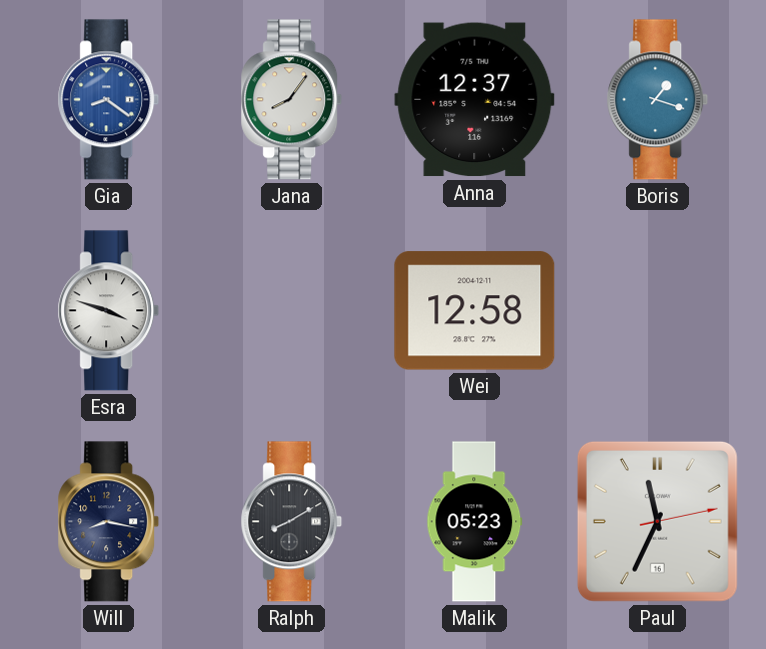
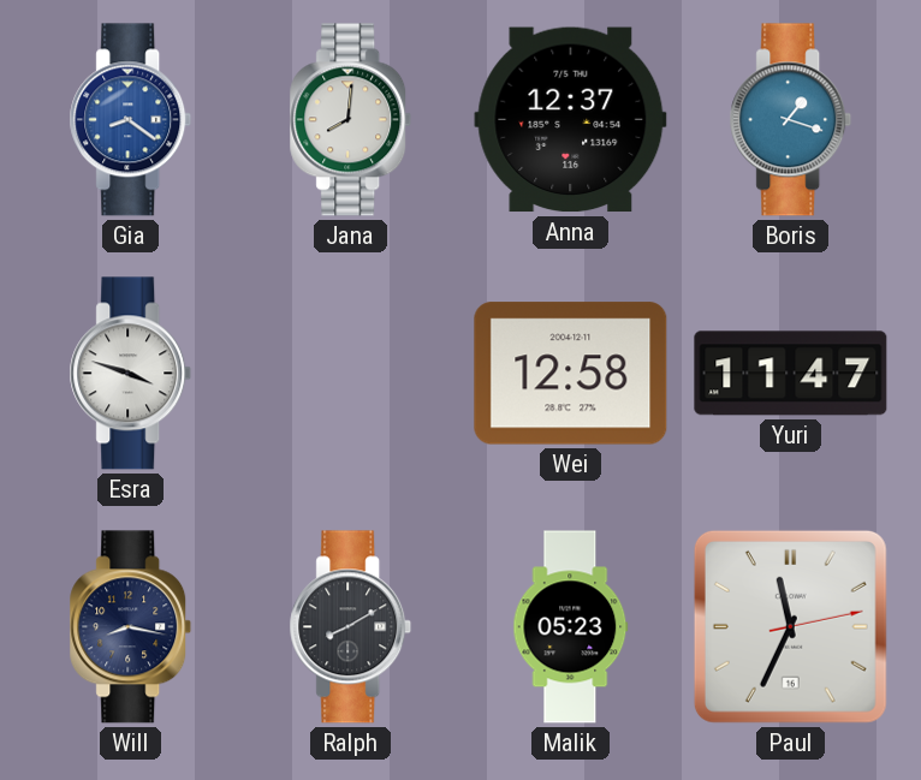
Jana: 8:06 -> 8:01
Yuri: none -> 11:47
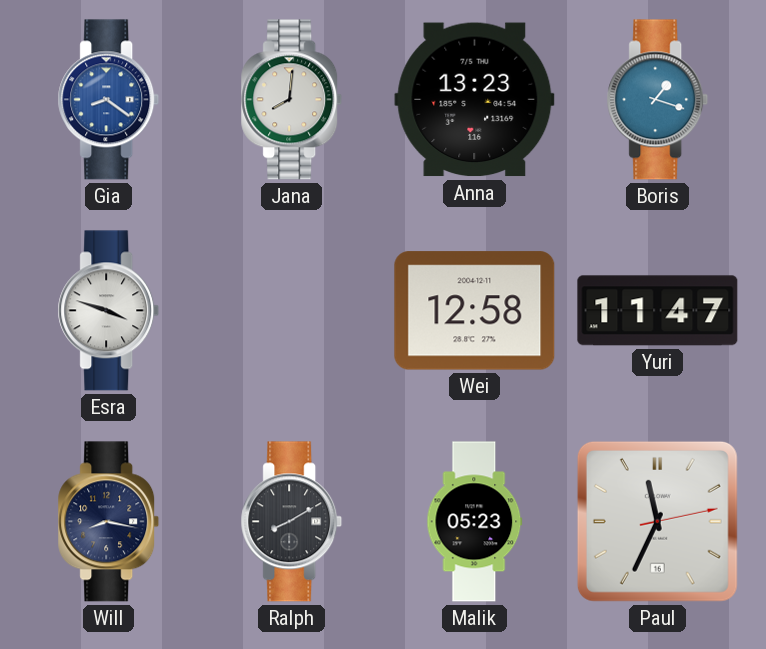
Anna: 12:37 -> 13:23
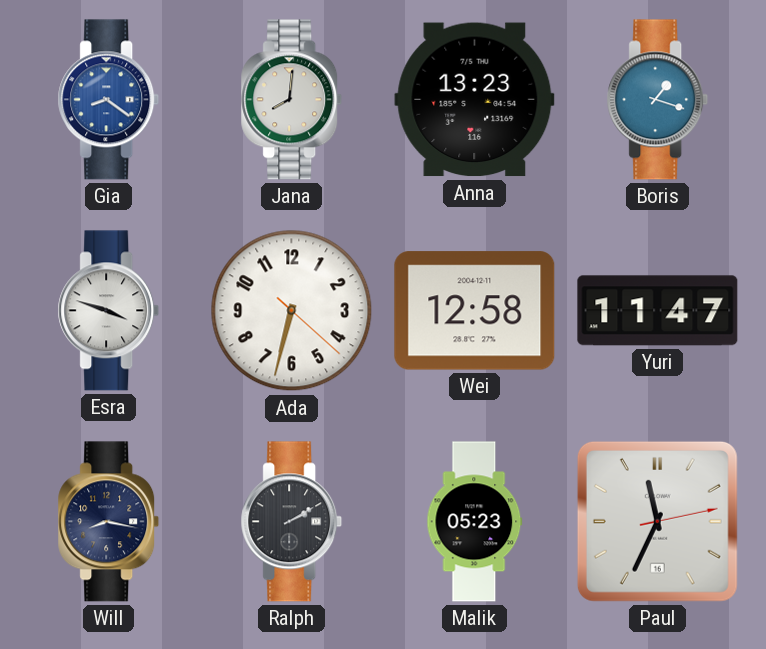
Ada: none -> 6:32
Ralph: 8:10 -> 2:10
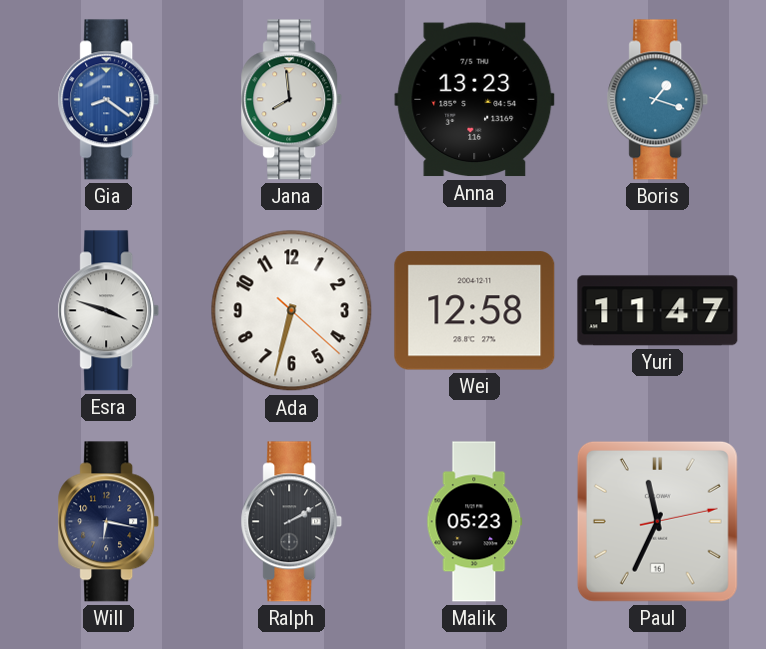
Jana: 8:01 -> 7:59
Will: 8:17 -> 6:17
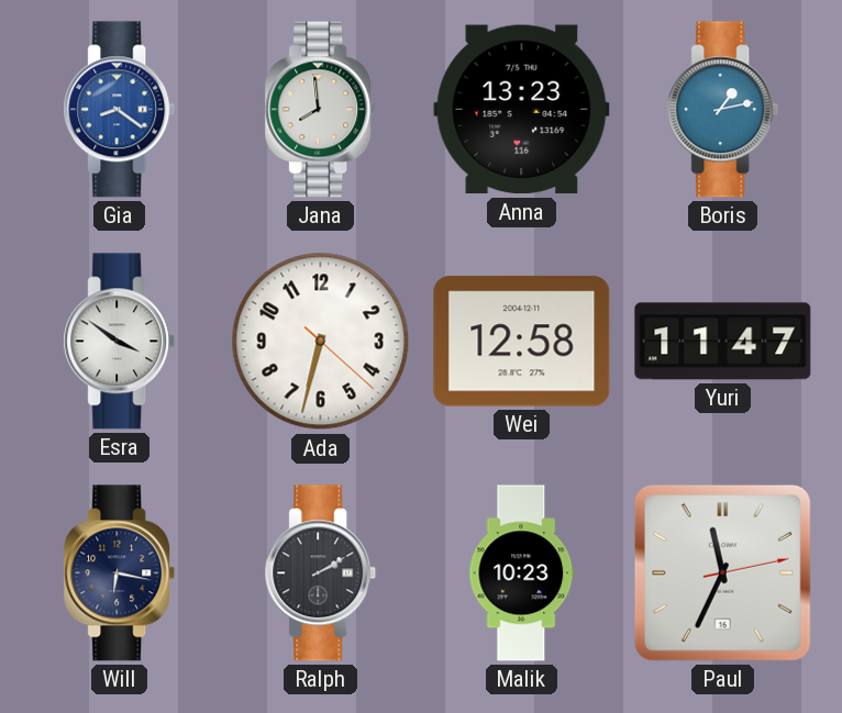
Boris: 1:18 -> 1:13
Esra: 3:48 -> 3:51
Malik: 05:23 -> 10:23
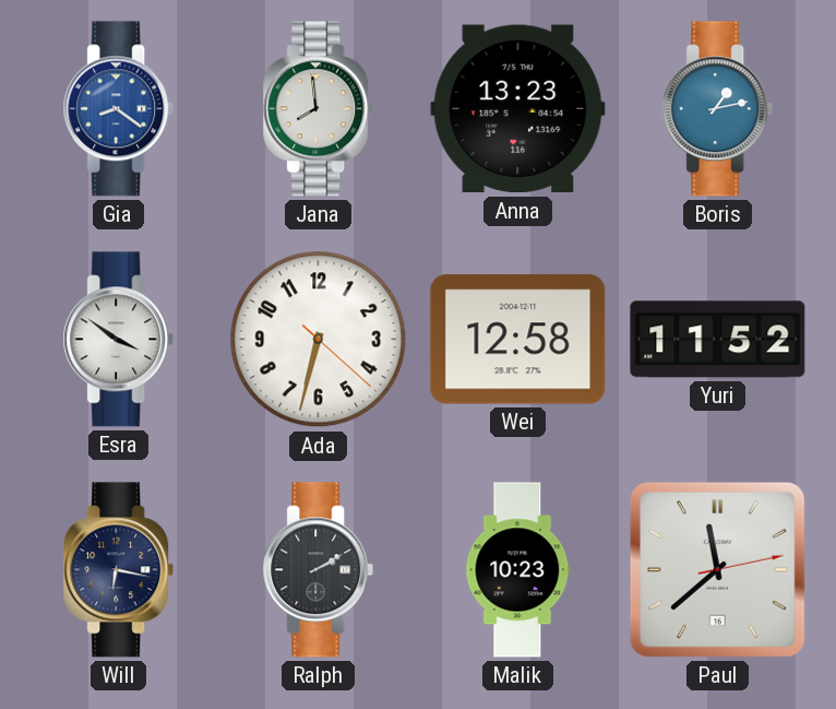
Yuri: 11:47 -> 11:52
Paul: 11:34 -> 11:38
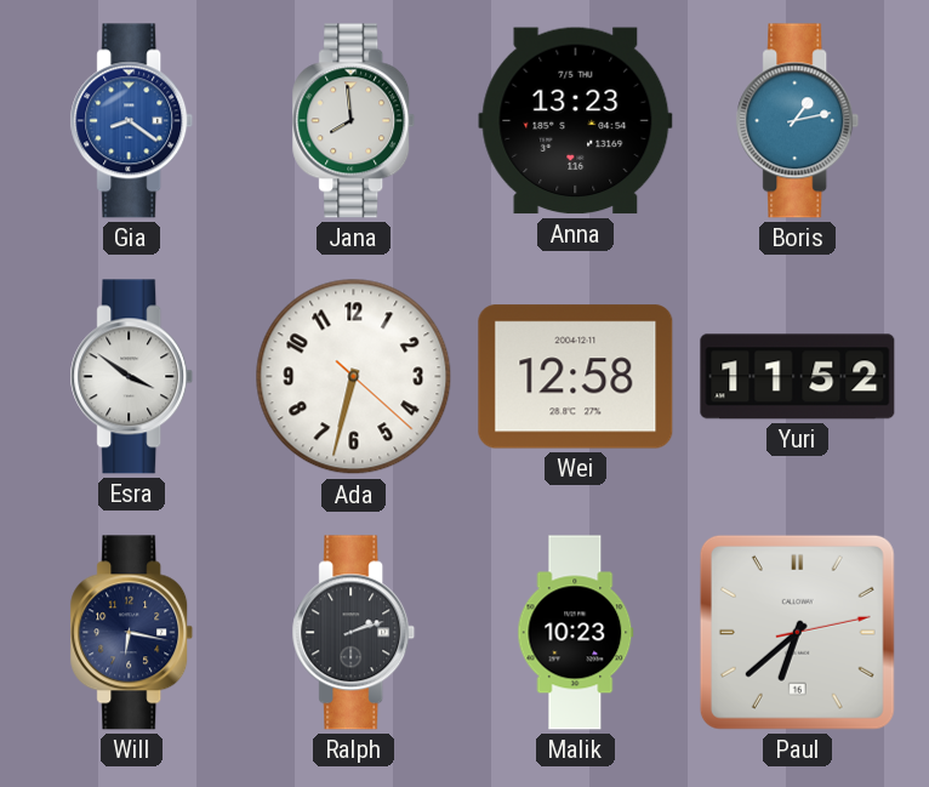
Ralph: 2:10 -> 2:12
Paul: 11:38 -> 6:38
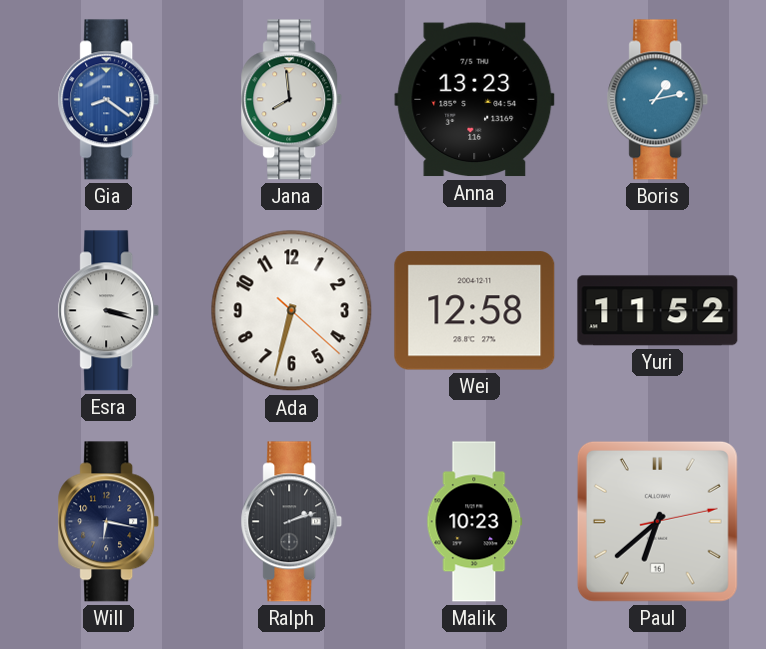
Esra: 3:51 -> 3:18
